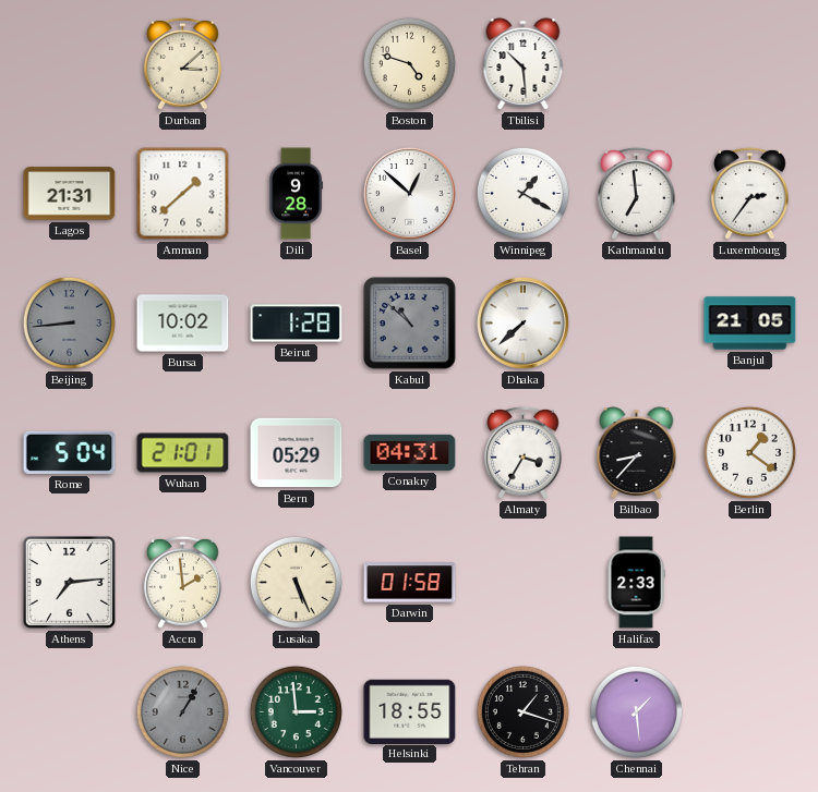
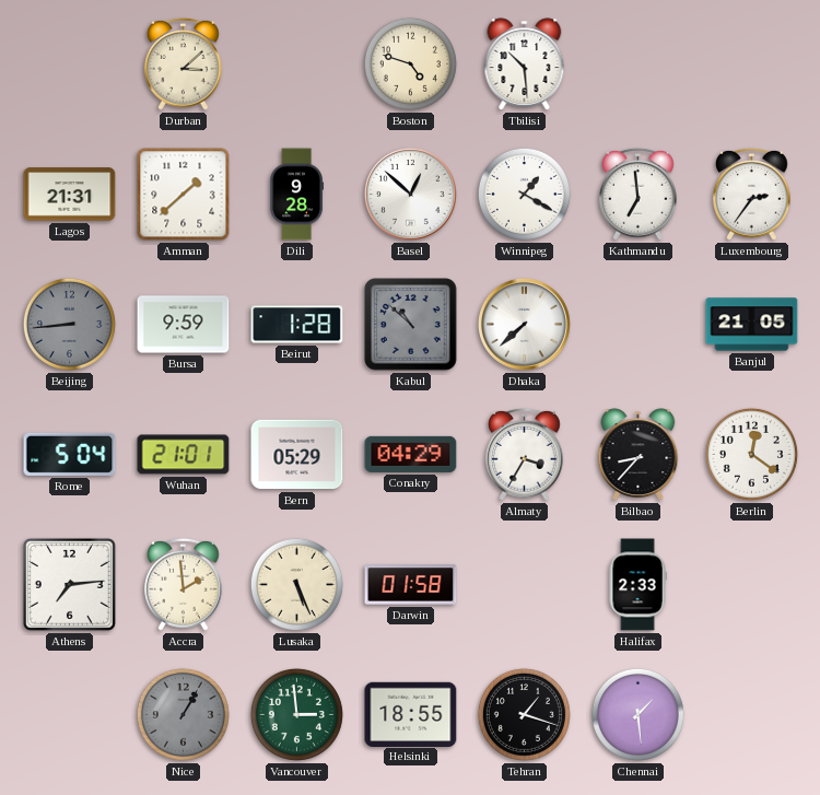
Bursa: 10:02 -> 9:59
Conakry: 04:31 -> 04:29
Berlin: 1:21 -> 12:21
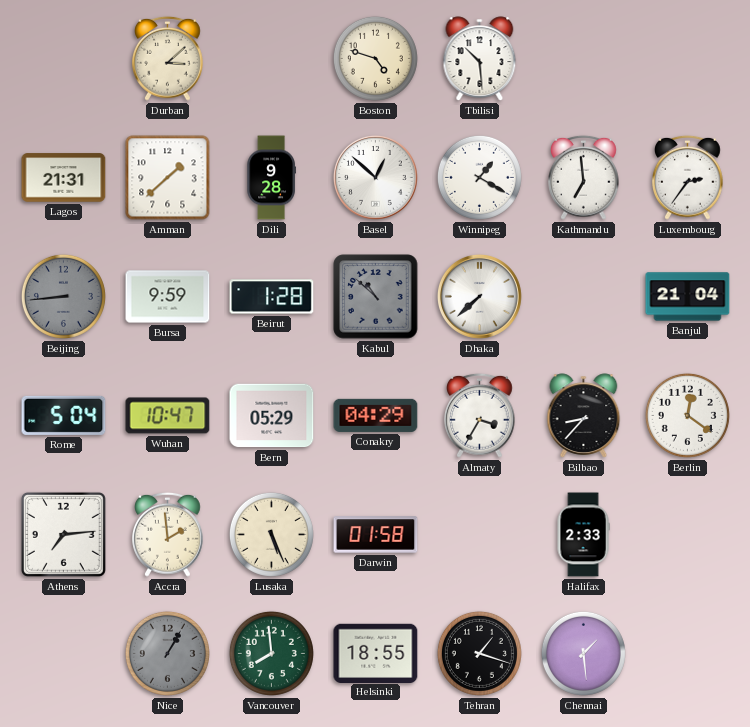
Banjul: 21:05 -> 21:04
Wuhan: 21:01 -> 10:47
Vancouver: 2:59 -> 7:59
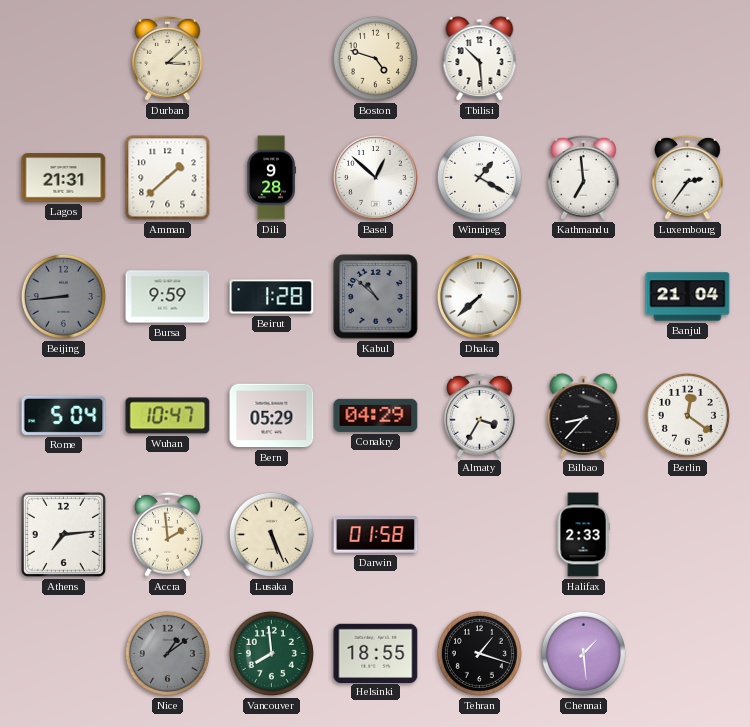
Nice: 1:05 -> 1:09
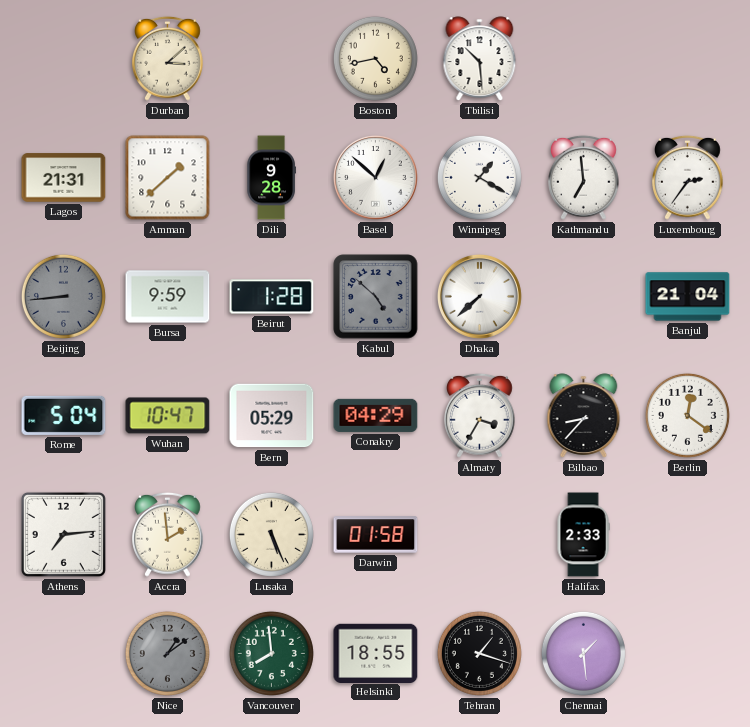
Boston: 4:48 -> 4:43
Kabul: 10:52 -> 4:52
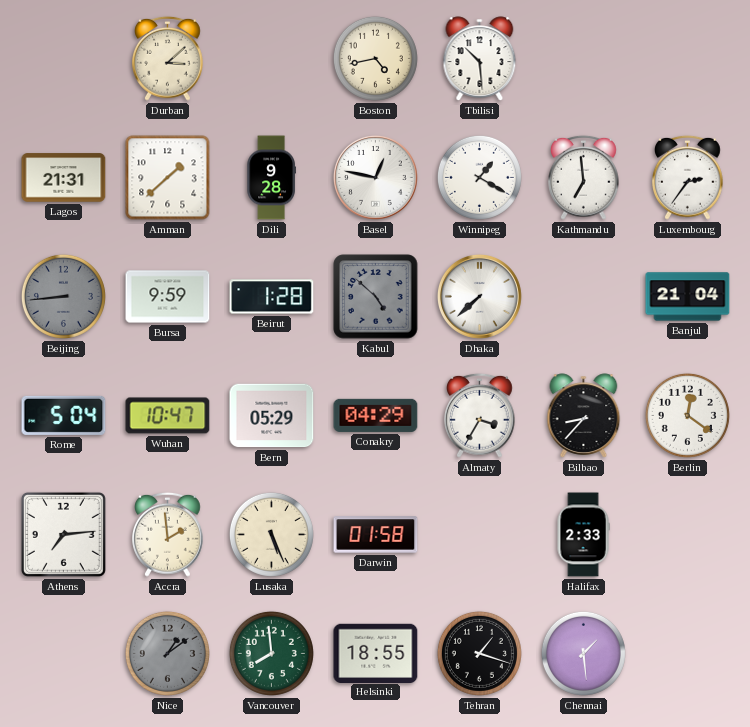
Basel: 12:52 -> 12:47
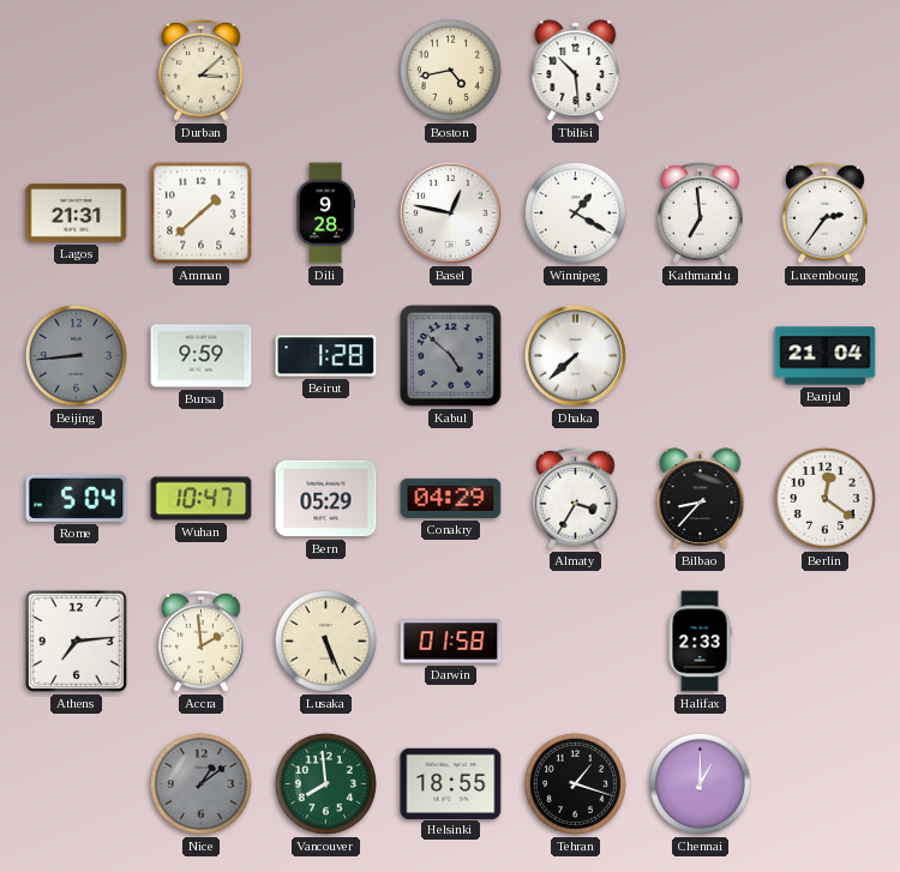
Chennai: 1:29 -> 1:00
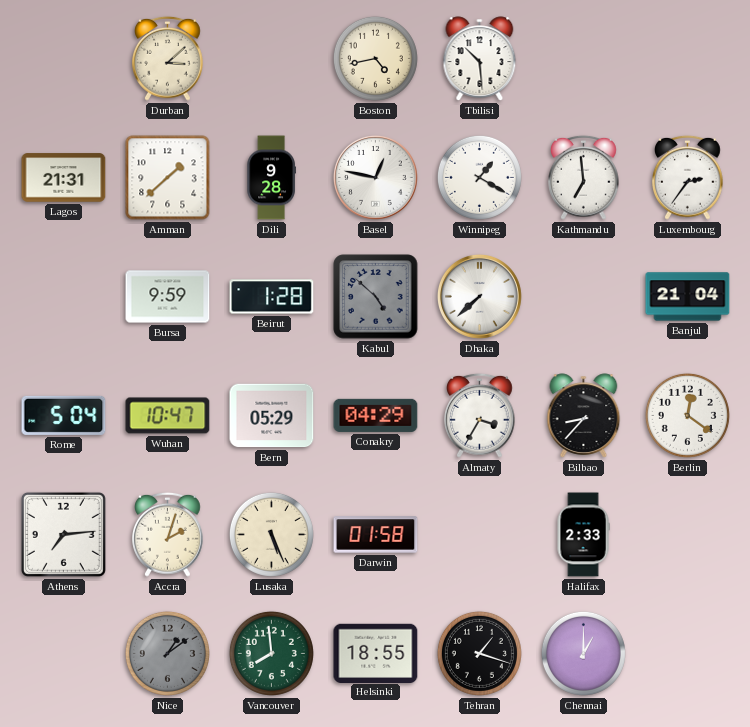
Beijing: 8:44 -> none
Accra: 1:59 -> 2:03
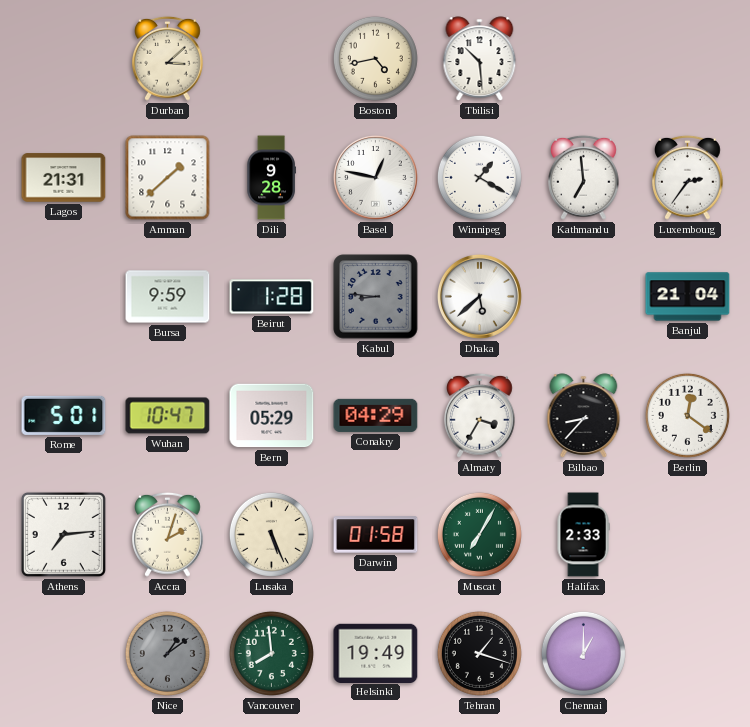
Kabul: 4:52 -> 8:46
Dhaka: 7:38 -> 5:38
Rome: 5:04 -> 5:01
Muscat: none -> 7:05
Helsinki: 18:55 -> 19:49
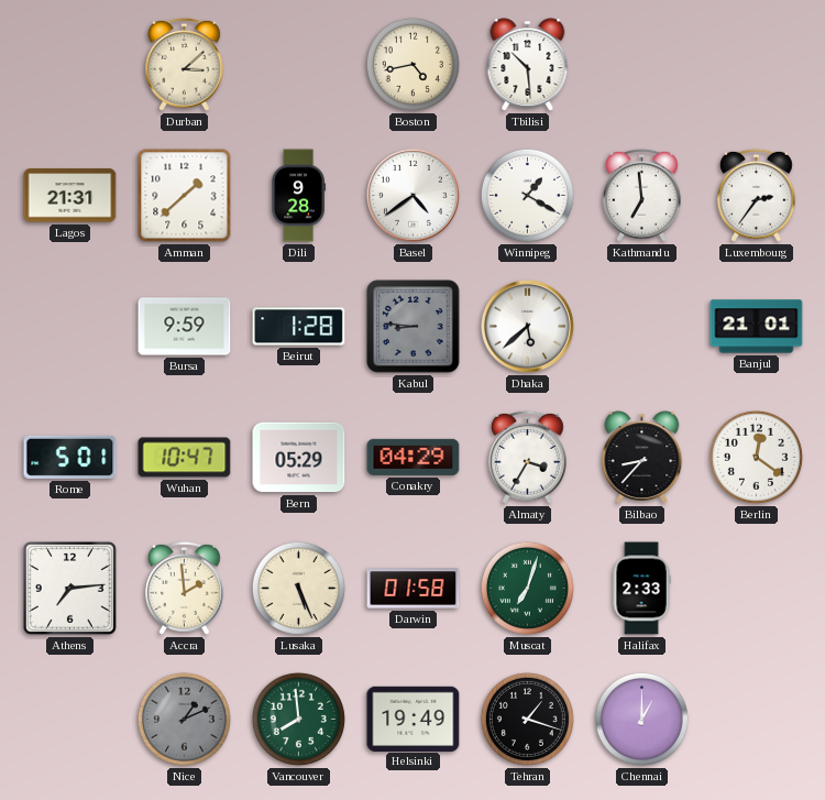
Basel: 12:47 -> 4:39
Banjul: 21:04 -> 21:01
Accra: 2:03 -> 1:59
Muscat: 7:05 -> 7:03
Nice: 1:09 -> 1:11
